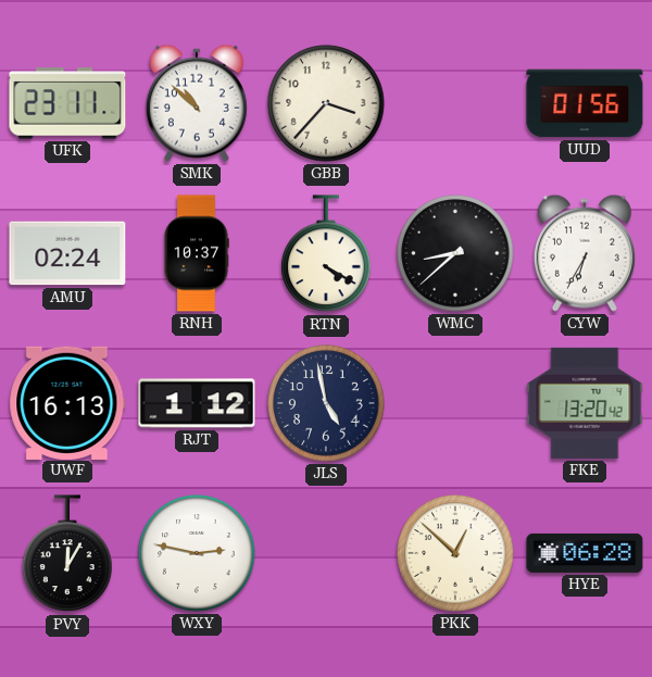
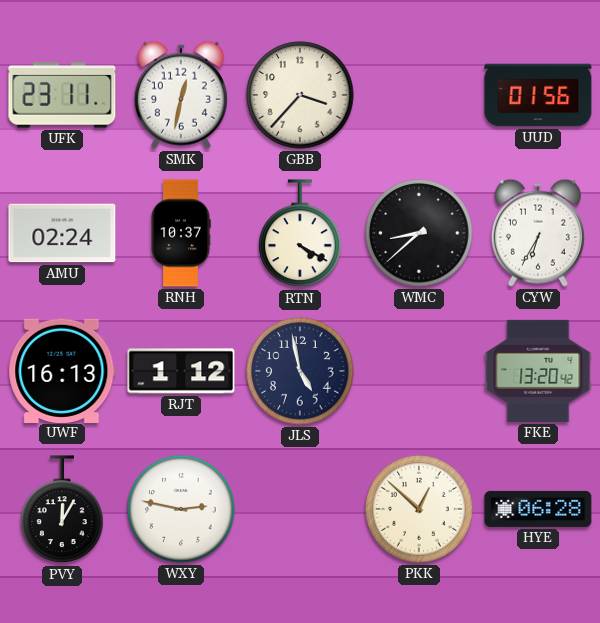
SMK: 10:52 -> 12:32
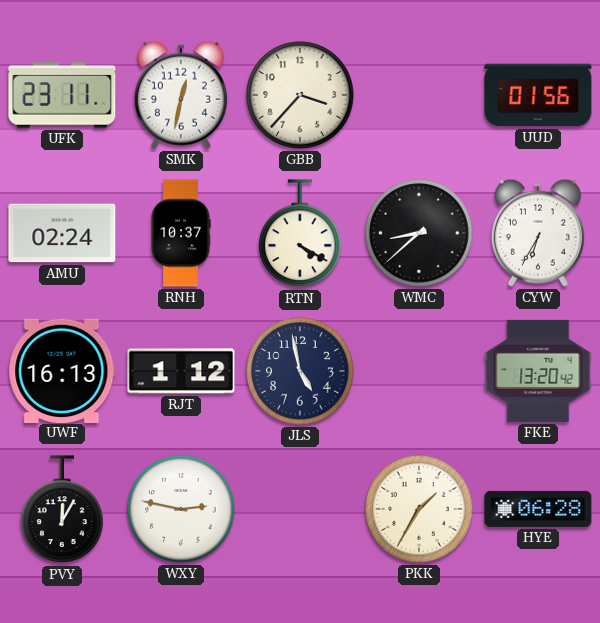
PKK: 12:52 -> 1:35
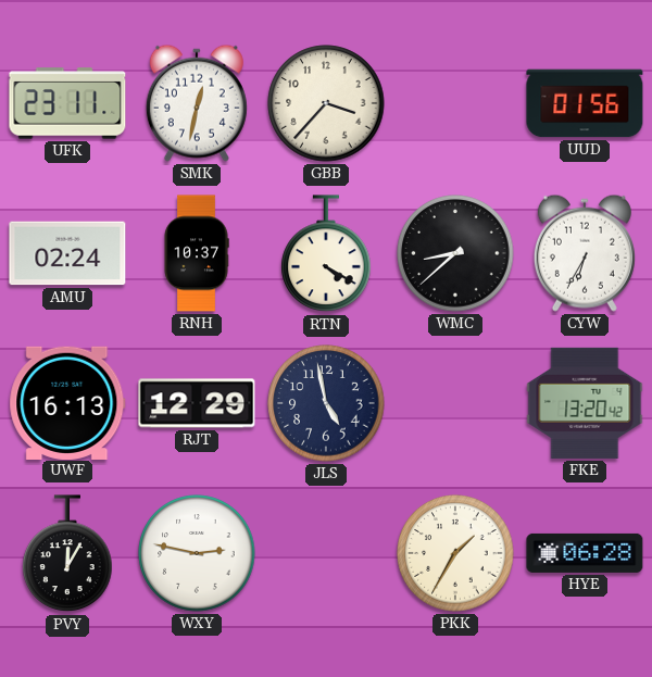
RJT: 1:12 -> 12:29
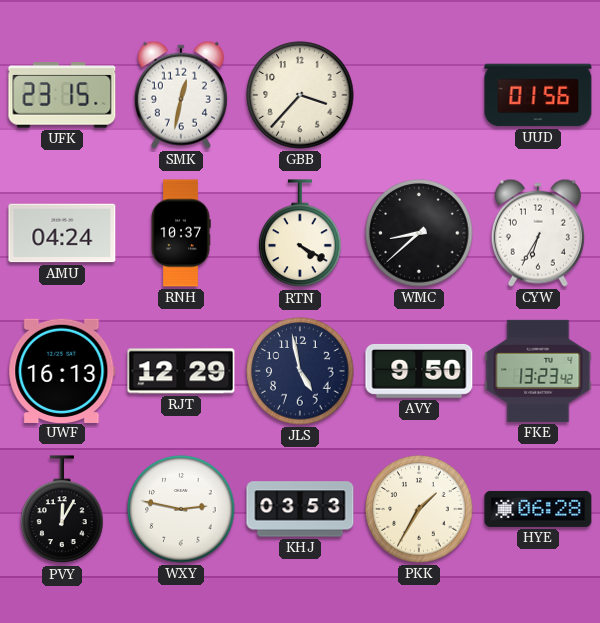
UFK: 23:11 -> 23:15
AMU: 02:24 -> 04:24
AVY: none -> 9:50
FKE: 13:20 -> 13:23
KHJ: none -> 03:53
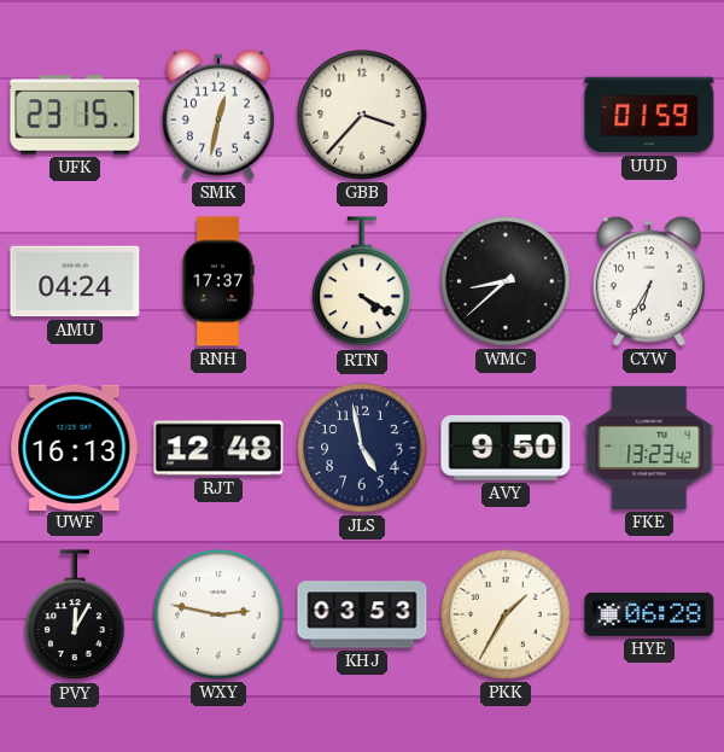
UUD: 01:56 -> 01:59
RNH: 10:37 -> 17:37
RJT: 12:29 -> 12:48
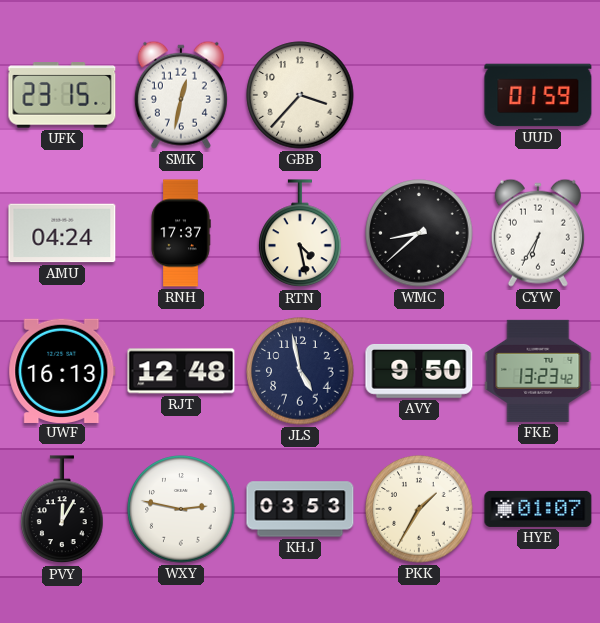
RTN: 4:20 -> 4:28
HYE: 06:28 -> 01:07
